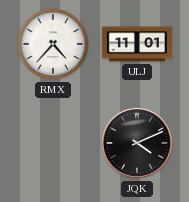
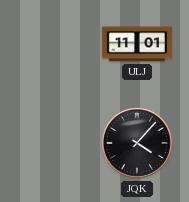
RMX: 4:37 -> none
JQK: 4:11 -> 4:07
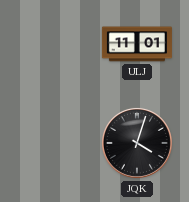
JQK: 4:07 -> 4:03
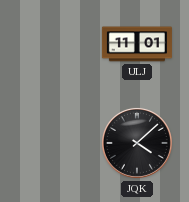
JQK: 4:03 -> 4:08
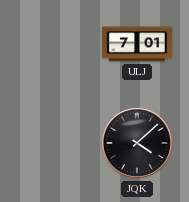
ULJ: 11:01 -> 7:01
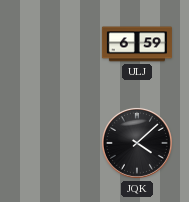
ULJ: 7:01 -> 6:59
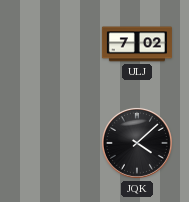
ULJ: 6:59 -> 7:02
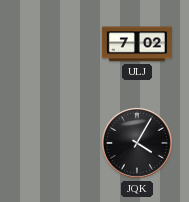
JQK: 4:08 -> 4:05
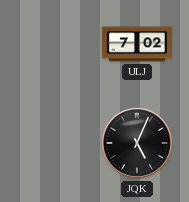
JQK: 4:05 -> 5:04
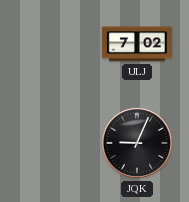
JQK: 5:04 -> 9:04
